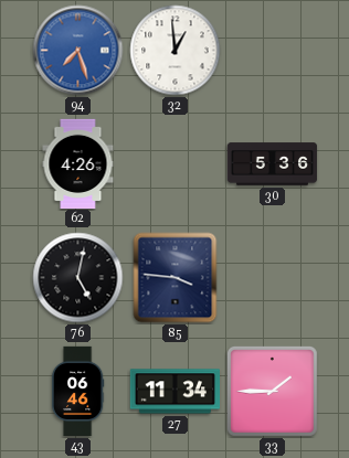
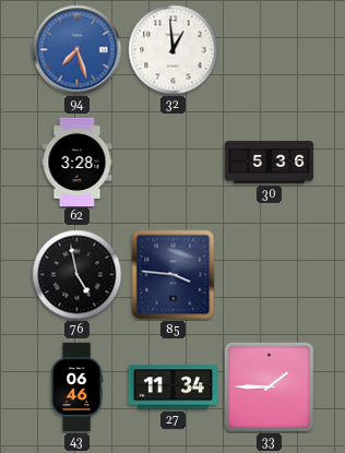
62: 4:26 -> 3:28
76: 5:02 -> 4:58
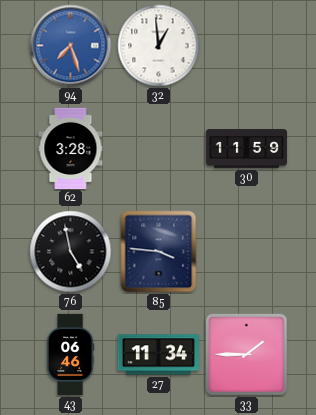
30: 5:36 -> 11:59
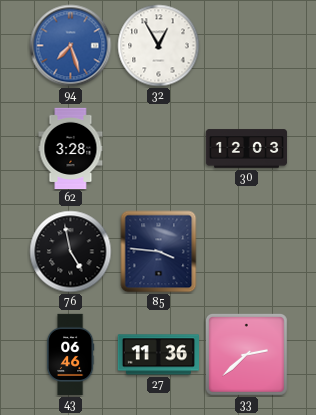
32: 12:59 -> 12:55
30: 11:59 -> 12:03
27: 11:34 -> 11:36
33: 1:45 -> 2:38
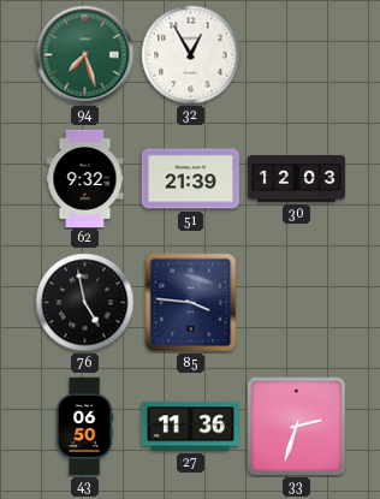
94 dial: blue -> green
62: 3:28 -> 9:32
51: none -> 21:39
43: 06:46 -> 06:50
33: 2:38 -> 2:33
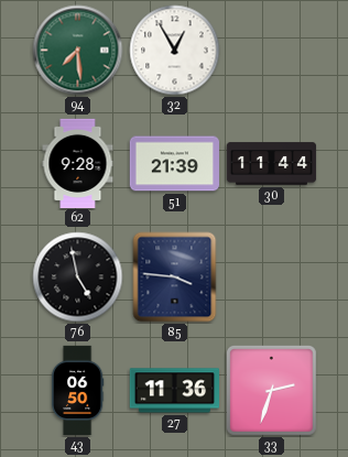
94: 7:27 -> 7:29
62: 9:32 -> 9:28
30: 12:03 -> 11:44
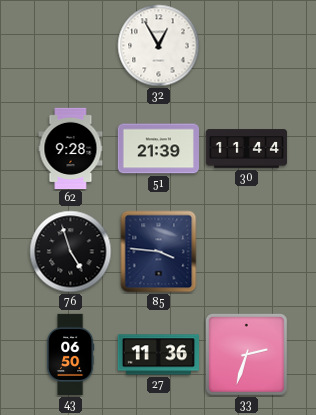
94: 7:29 -> none
76: 4:58 -> 4:57
